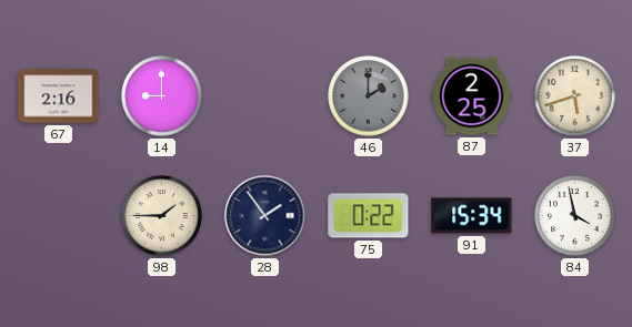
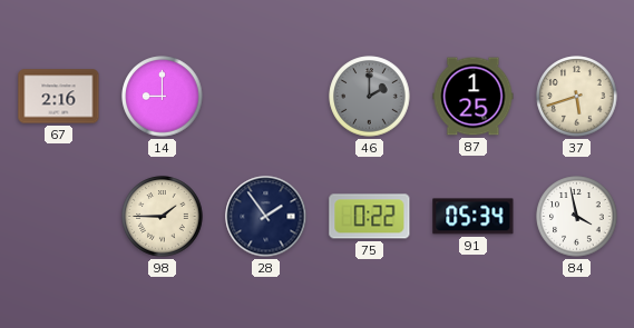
87: 2:25 -> 1:25
91: 15:34 -> 05:34
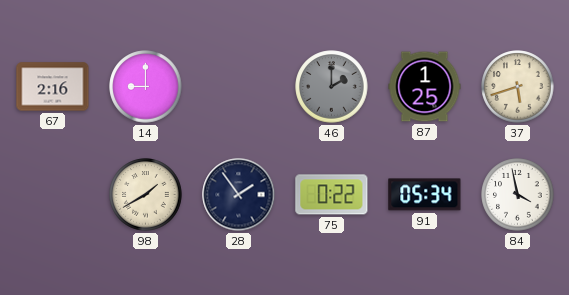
98: 1:45 -> 1:40
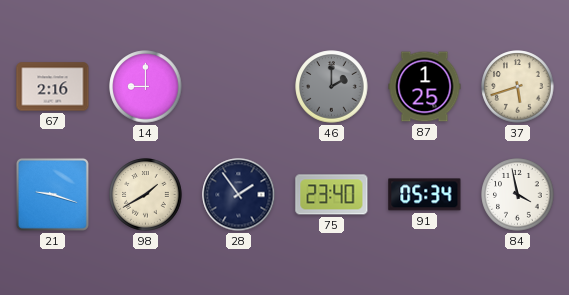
21: none -> 9:18
75: 0:22 -> 23:40
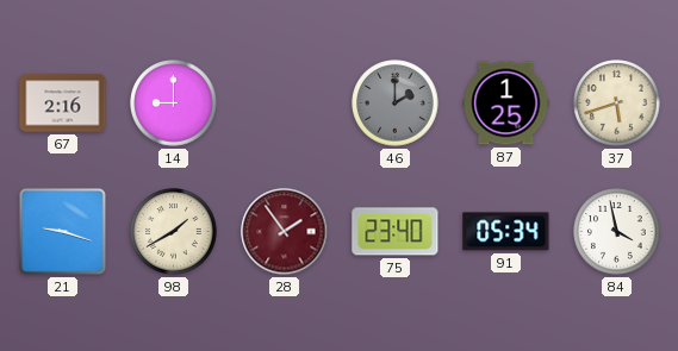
28 dial: navy -> burgundy
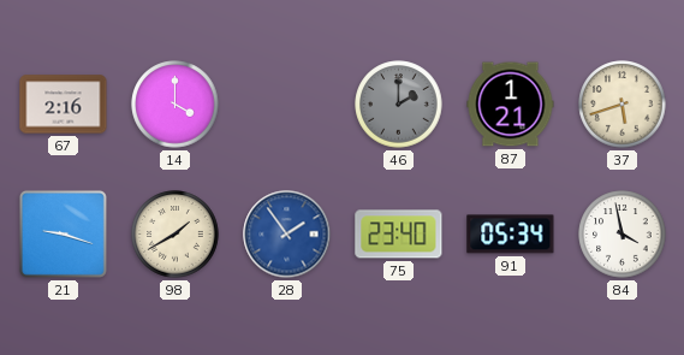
14: 9:00 -> 4:00
87: 1:25 -> 1:21
28 dial: burgundy -> blue
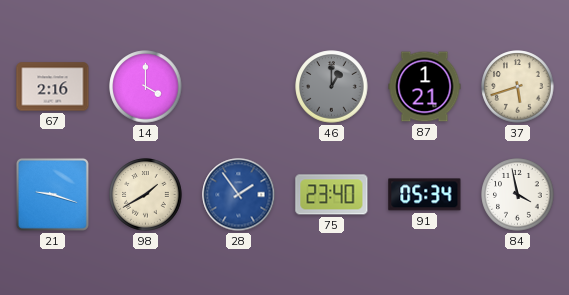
46: 2:00 -> 1:00
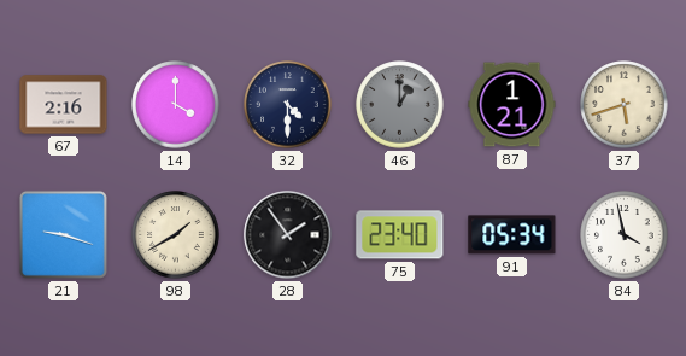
32: none -> 4:30
28 dial: blue -> black
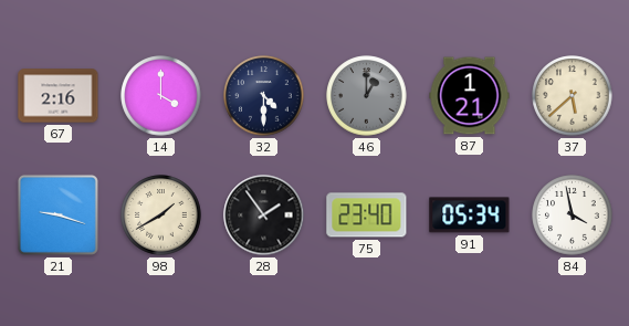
37: 5:42 -> 5:38
